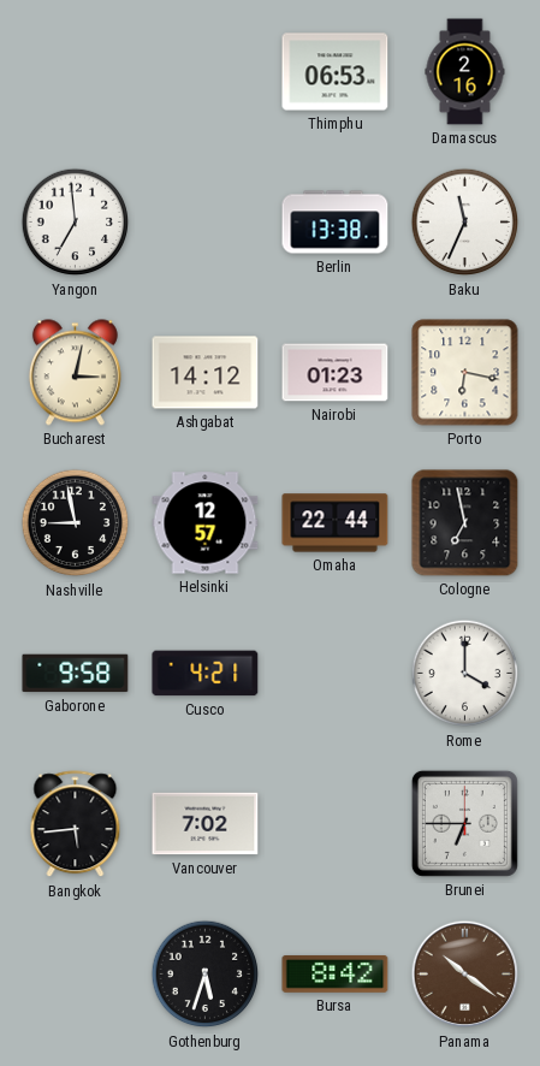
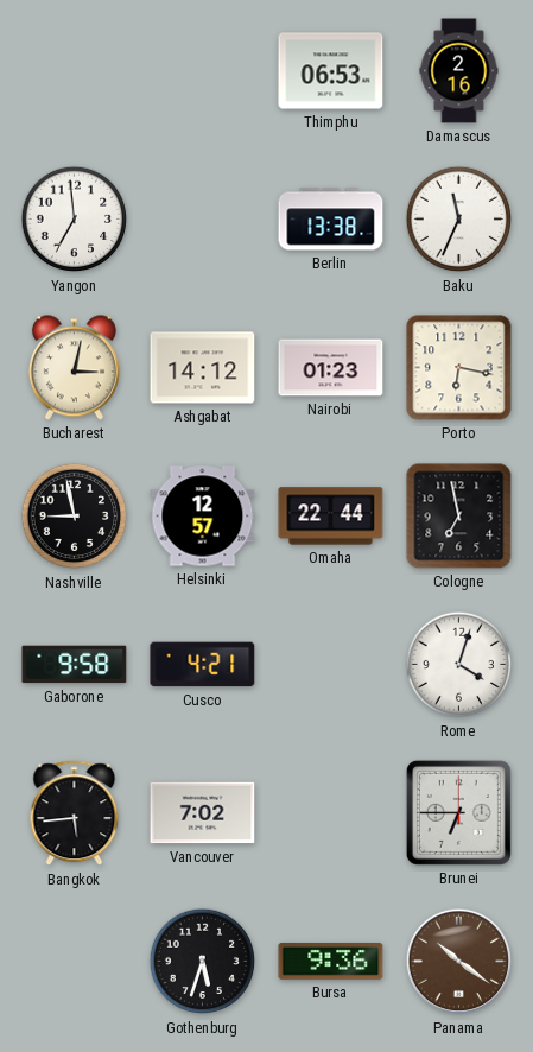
Rome: 4:00 -> 4:03
Bursa: 8:42 -> 9:36
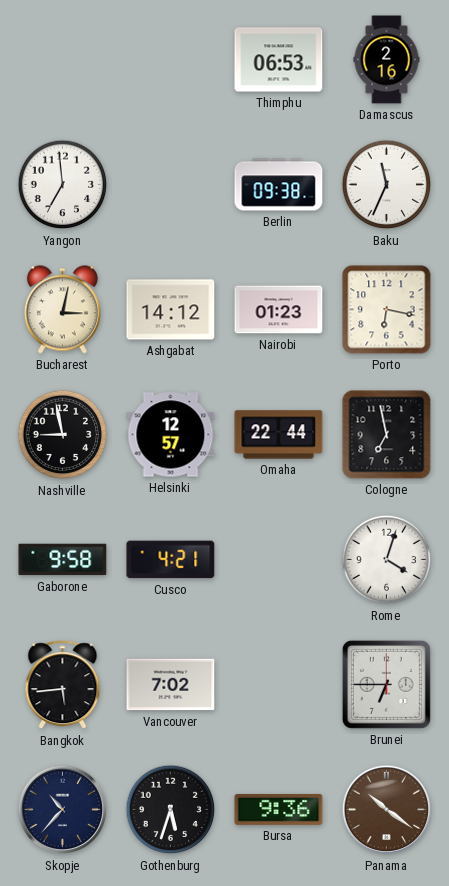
Berlin: 13:38 -> 09:38
Skopje: none -> 10:37
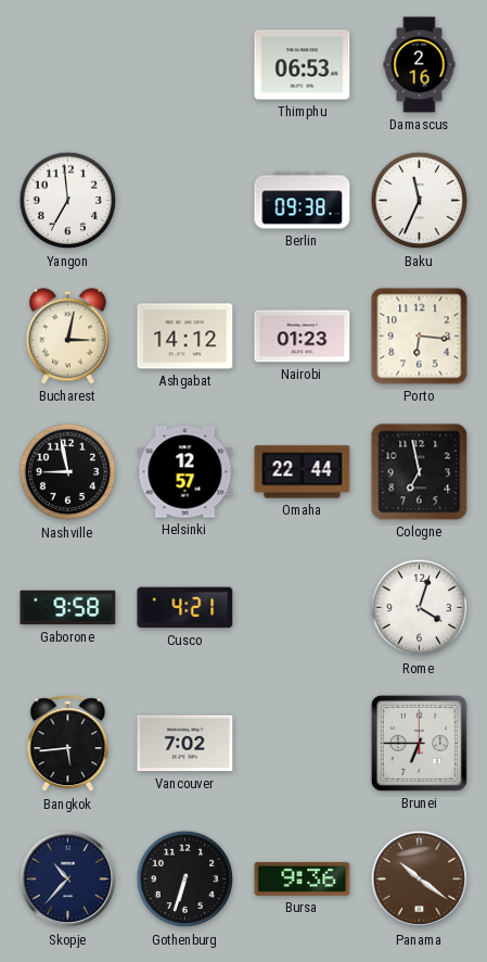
Porto: 6:17 -> 6:16
Gothenburg: 5:33 -> 6:33
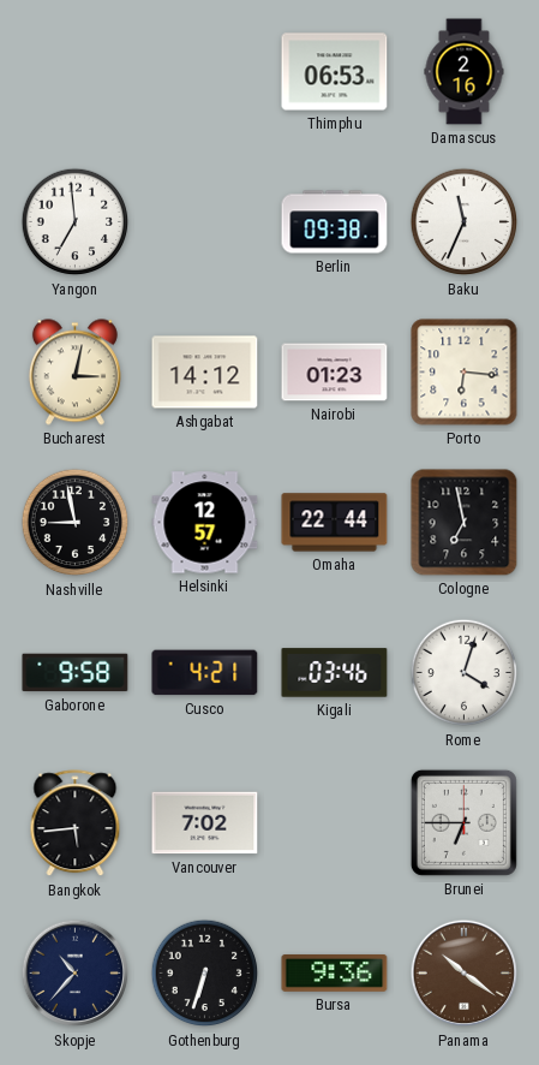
Kigali: none -> 03:46
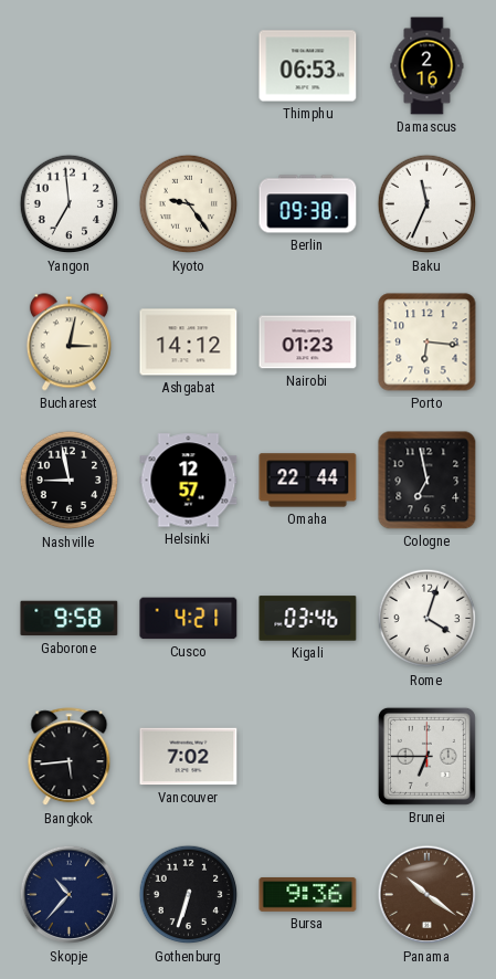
Kyoto: none -> 9:24
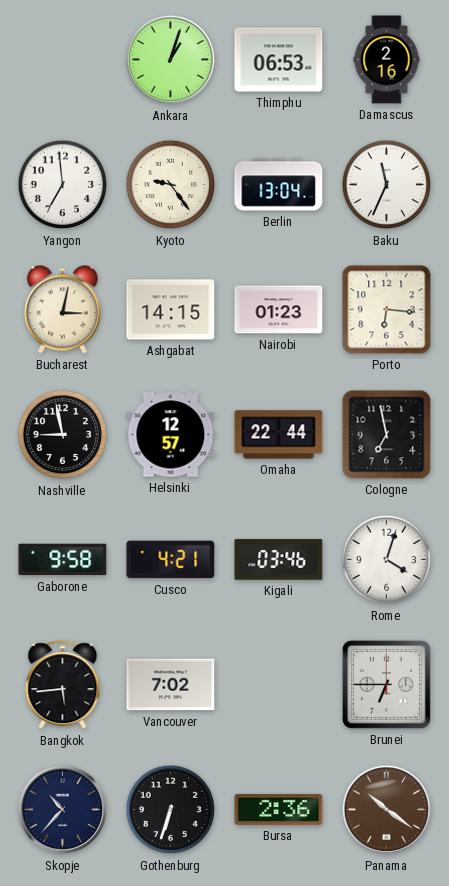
Ankara: none -> 1:03
Berlin: 09:38 -> 13:04
Ashgabat: 14:12 -> 14:15
Bursa: 9:36 -> 2:36
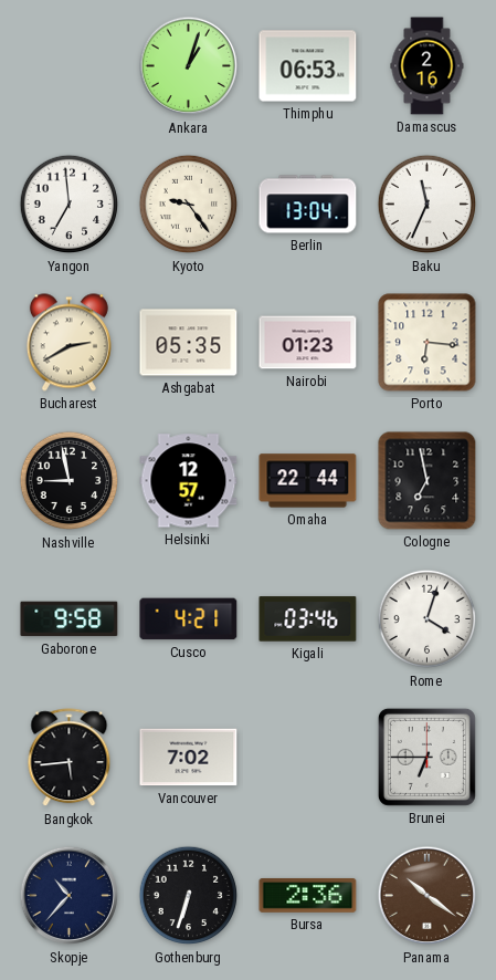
Bucharest: 3:02 -> 2:40
Ashgabat: 14:15 -> 05:35
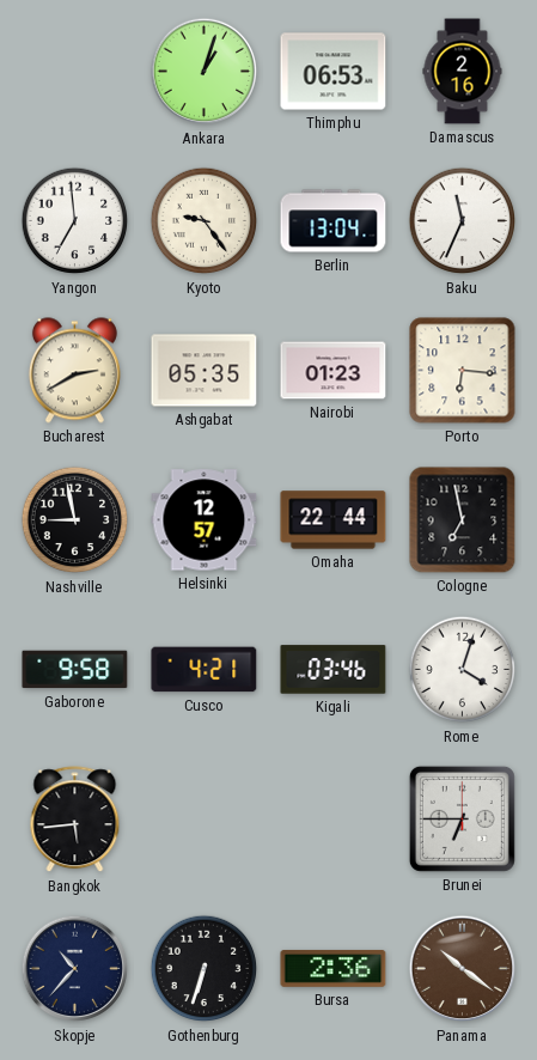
Vancouver: 7:02 -> none
